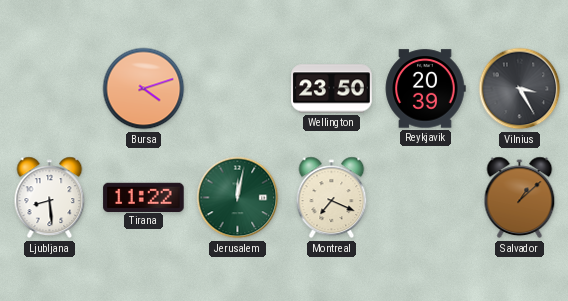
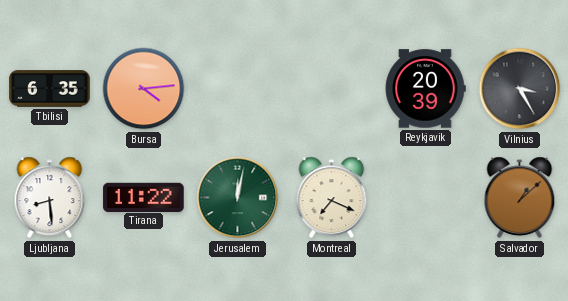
Tbilisi: none -> 6:35
Bursa: 4:12 -> 4:14
Wellington: 23:50 -> none
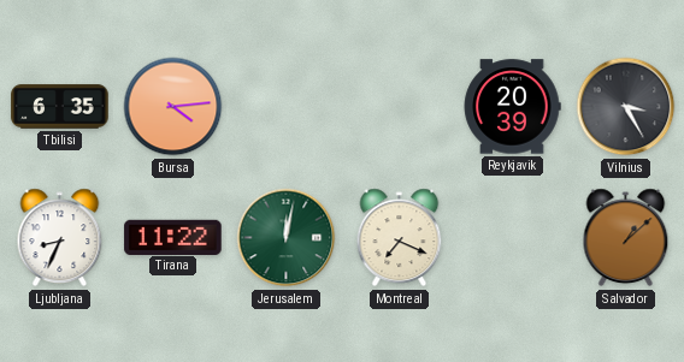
Ljubljana: 8:29 -> 8:34
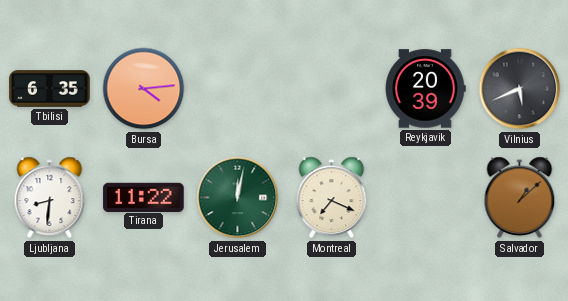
Vilnius: 3:25 -> 5:41
Ljubljana: 8:34 -> 8:31
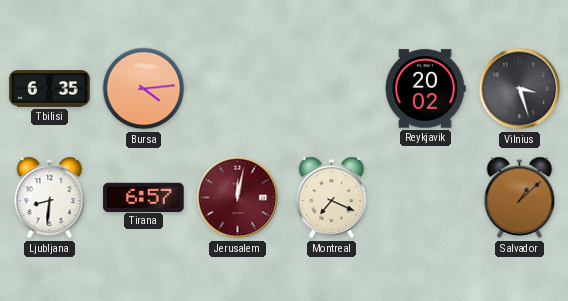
Reykjavik: 20:39 -> 20:02
Vilnius: 5:41 -> 3:27
Tirana: 11:22 -> 6:57
Jerusalem dial: green -> burgundy
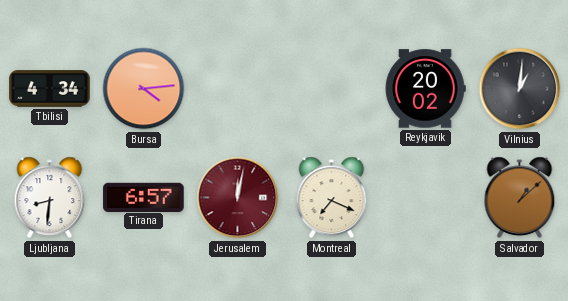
Tbilisi: 6:35 -> 4:34
Vilnius: 3:27 -> 1:01
